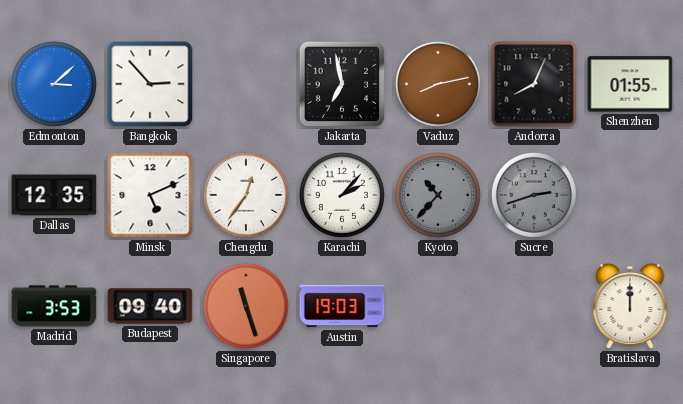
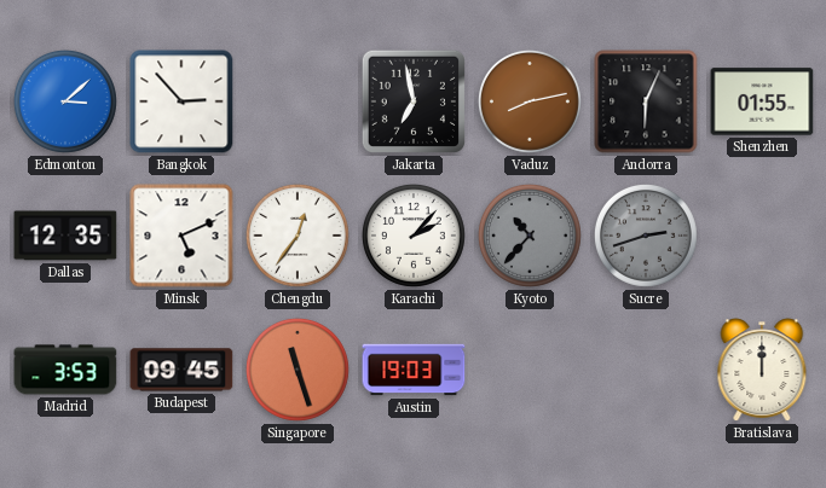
Andorra: 8:04 -> 6:04
Budapest: 09:40 -> 09:45
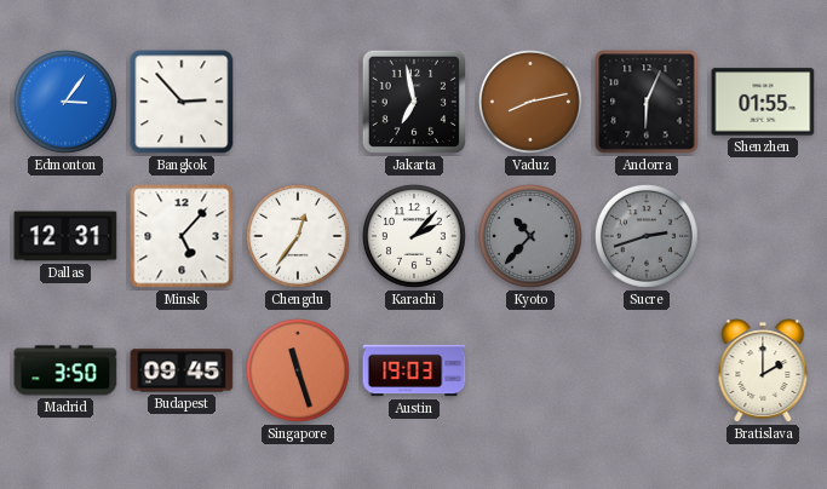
Edmonton: 3:08 -> 3:06
Dallas: 12:35 -> 12:31
Minsk: 5:11 -> 5:07
Madrid: 3:53 -> 3:50
Bratislava: 12:00 -> 2:00
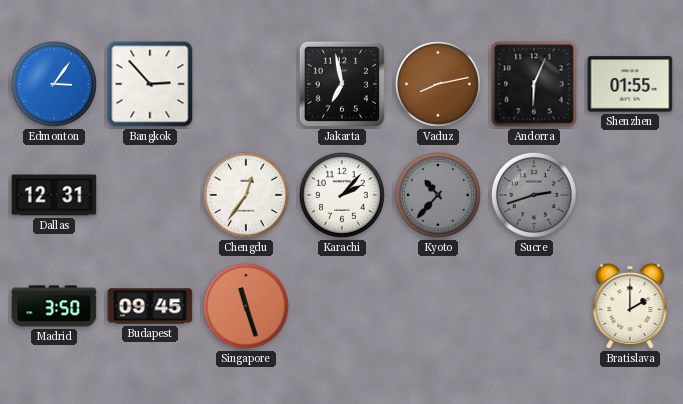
Minsk: 5:07 -> none
Austin: 19:03 -> none
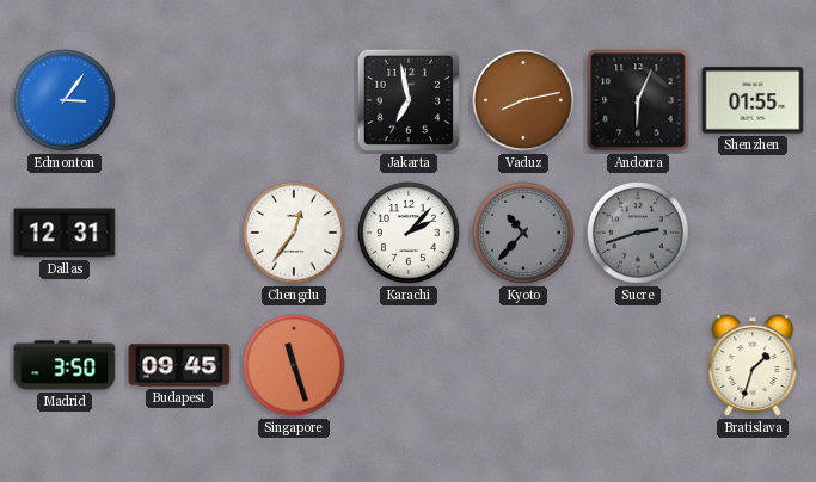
Bangkok: 2:53 -> none
Bratislava: 2:00 -> 1:33
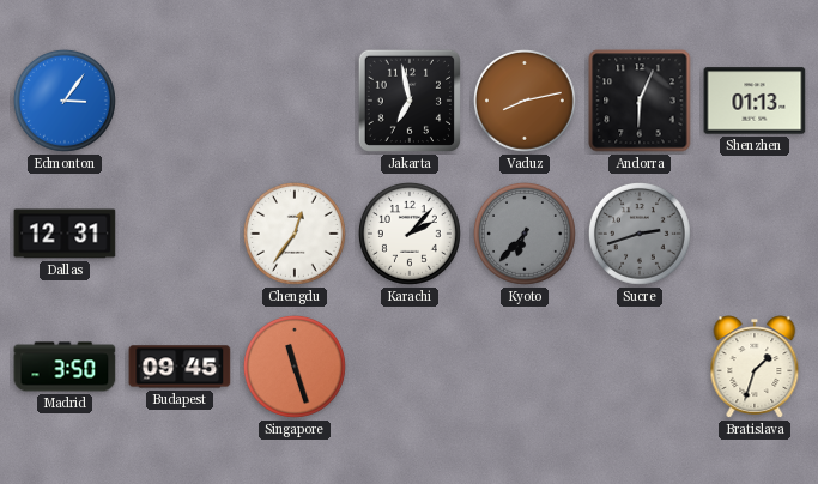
Shenzhen: 01:55 -> 01:13
Kyoto: 10:37 -> 6:37
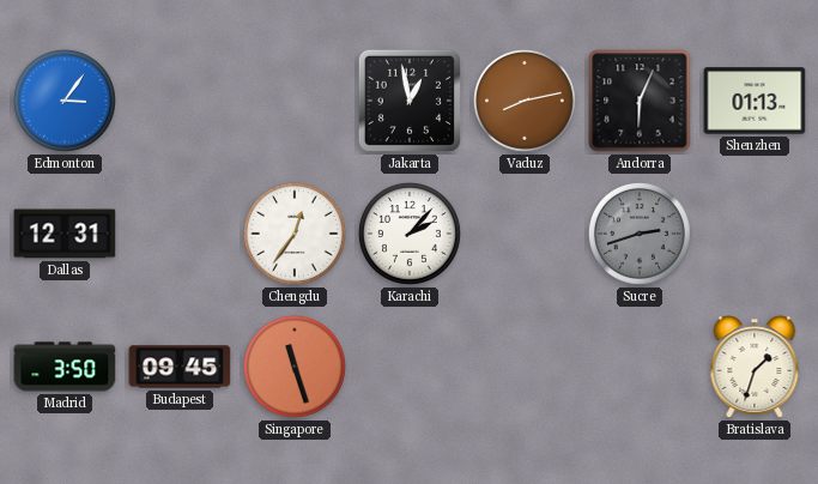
Jakarta: 6:58 -> 12:58
Kyoto: 6:37 -> none
